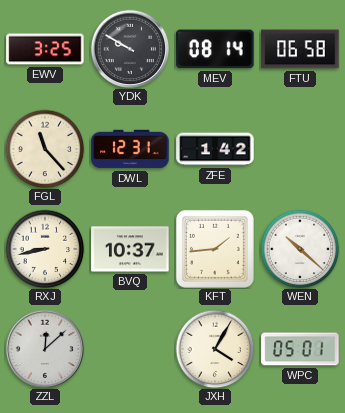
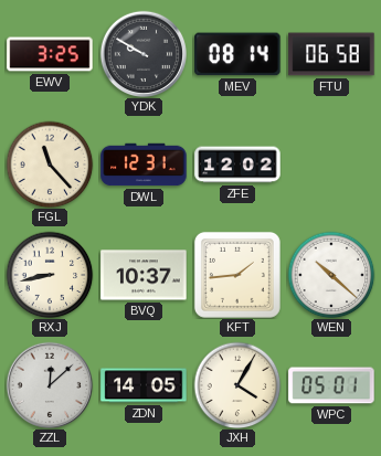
ZFE: 1:42 -> 12:02
ZDN: none -> 14:05
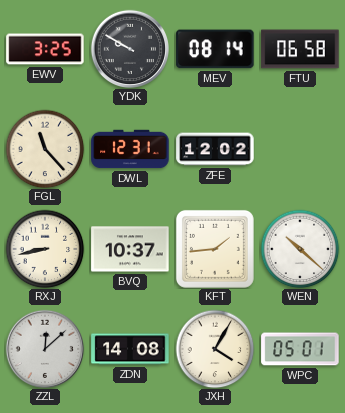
ZDN: 14:05 -> 14:08
